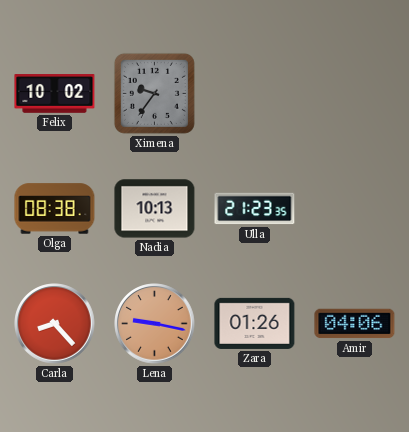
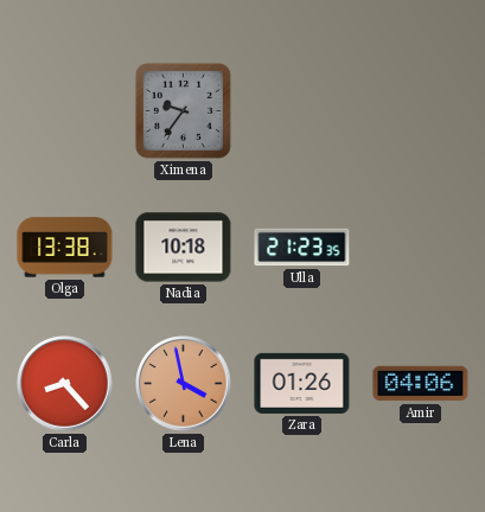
Felix: 10:02 -> none
Olga: 08:38 -> 13:38
Nadia: 10:13 -> 10:18
Lena: 9:17 -> 3:58
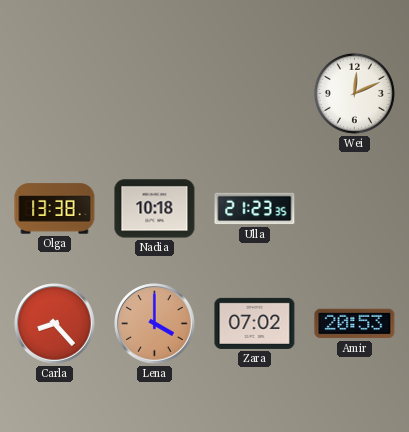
Ximena: 9:36 -> none
Wei: none -> 12:11
Lena: 3:58 -> 4:00
Zara: 01:26 -> 07:02
Amir: 04:06 -> 20:53
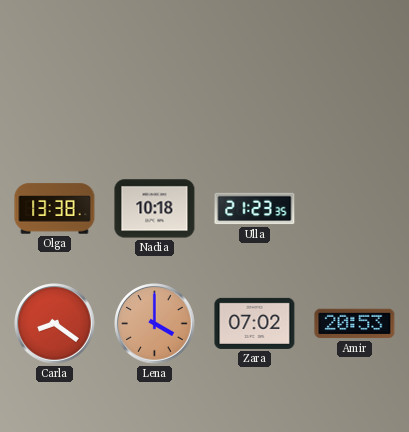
Wei: 12:11 -> none
Carla: 8:23 -> 8:21
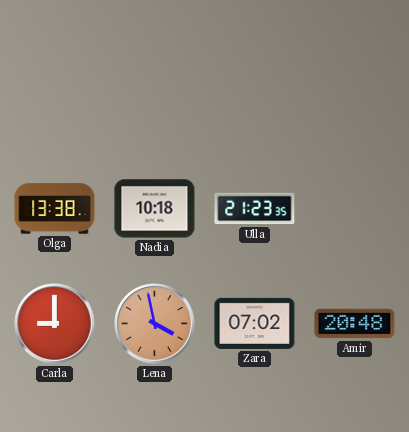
Carla: 8:21 -> 9:00
Lena: 4:00 -> 3:58
Amir: 20:53 -> 20:48
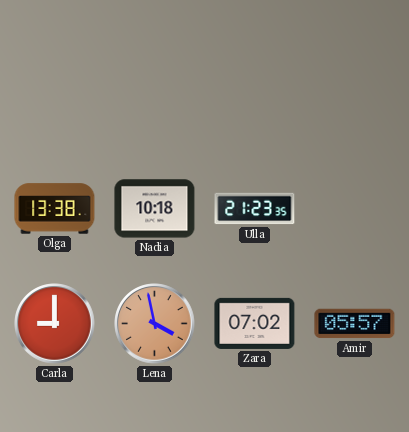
Amir: 20:48 -> 05:57
